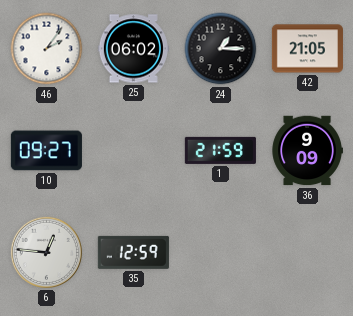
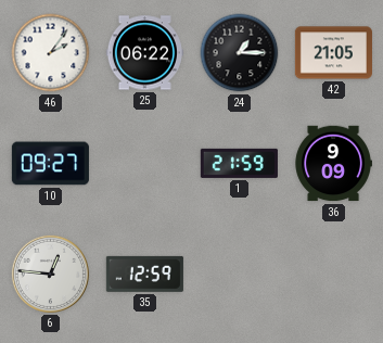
25: 06:02 -> 06:22
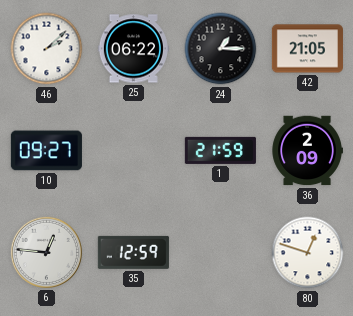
46: 2:06 -> 2:08
36: 9:09 -> 2:09
80: none -> 12:48
